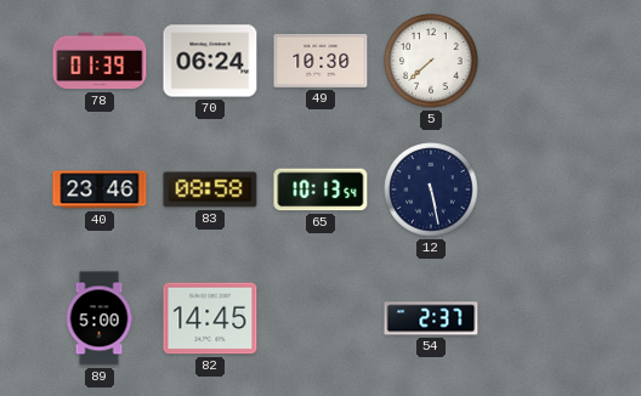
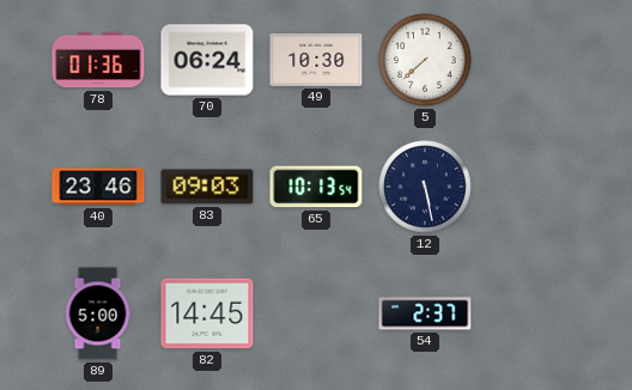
78: 01:39 -> 01:36
83: 08:58 -> 09:03
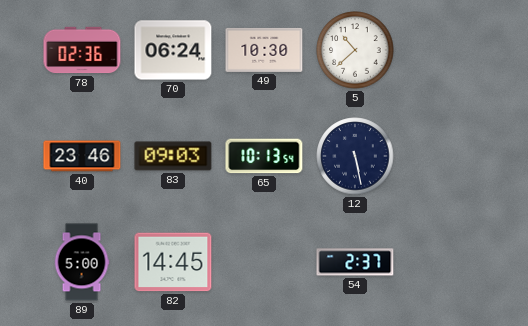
78: 01:36 -> 02:36
5: 7:38 -> 10:38
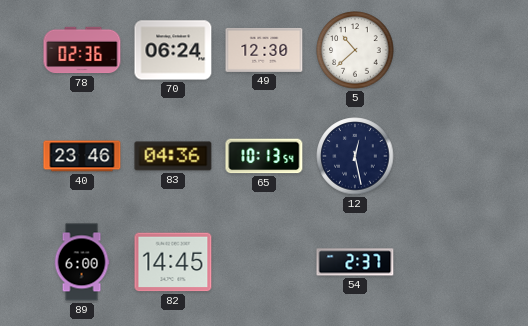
49: 10:30 -> 12:30
83: 09:03 -> 04:36
12: 5:28 -> 12:28
89: 5:00 -> 6:00
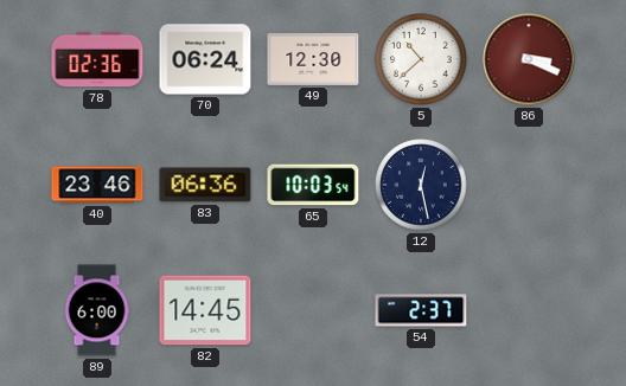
86: none -> 3:19
83: 04:36 -> 06:36
65: 10:13 -> 10:03
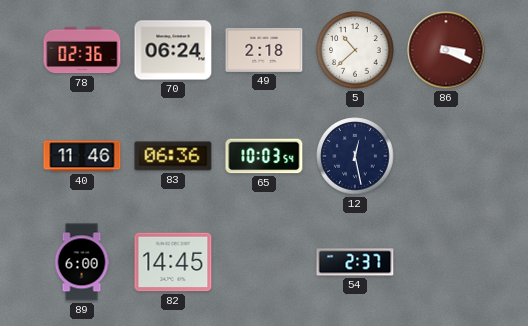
49: 12:30 -> 2:18
40: 23:46 -> 11:46
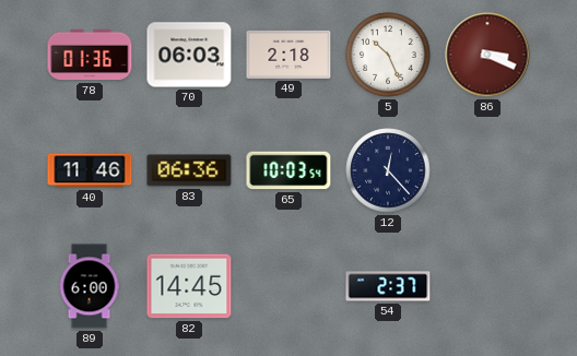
78: 02:36 -> 01:36
70: 06:24 -> 06:03
5: 10:38 -> 10:26
12: 12:28 -> 12:23
